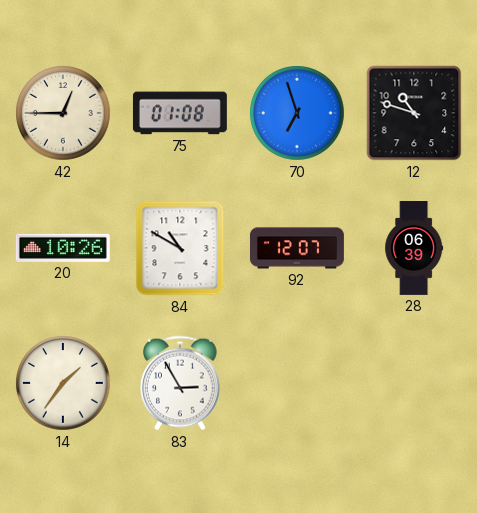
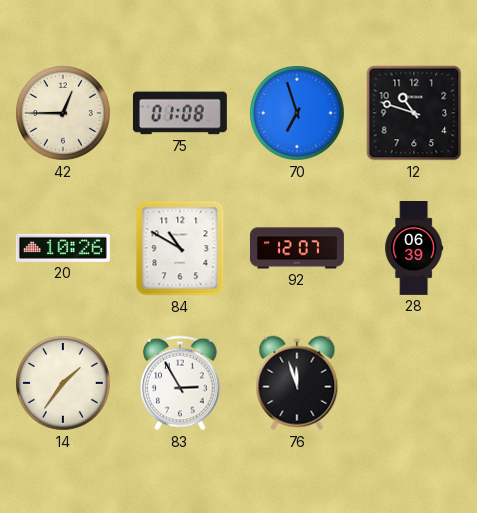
76: none -> 11:57
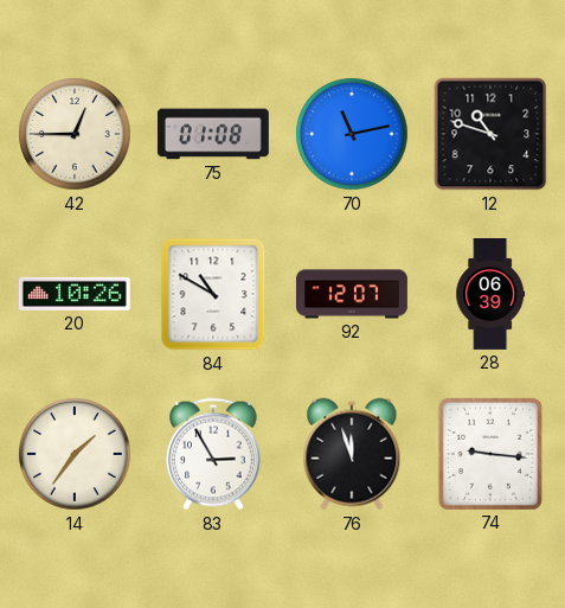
70: 6:57 -> 11:13
74: none -> 9:16
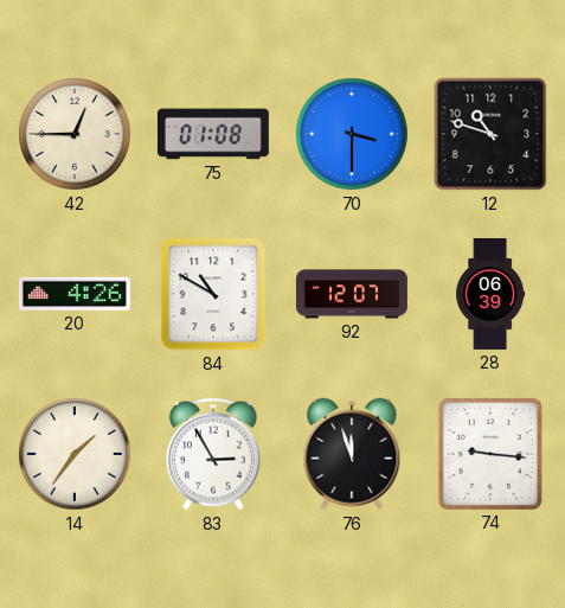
70: 11:13 -> 3:30
20: 10:26 -> 4:26
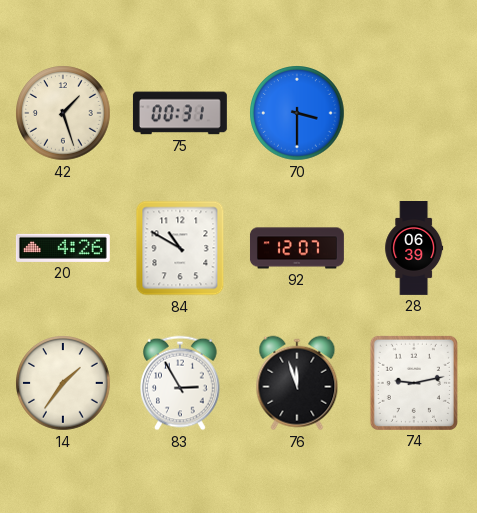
42: 12:45 -> 1:27
75: 01:08 -> 00:31
12: 10:48 -> none
74: 9:16 -> 9:13
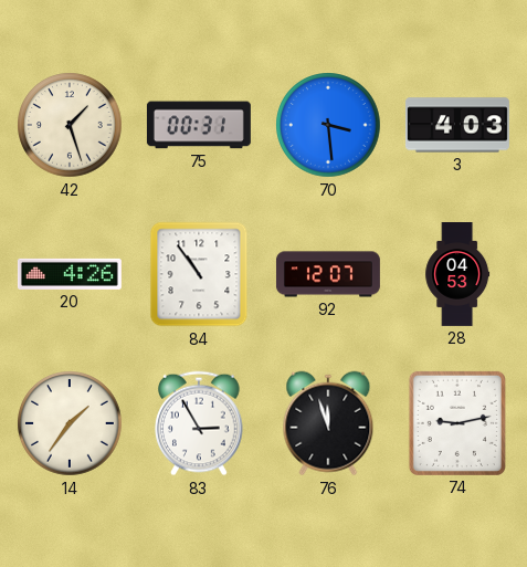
70: 3:30 -> 3:29
3: none -> 4:03
84: 10:50 -> 10:54
28: 06:39 -> 04:53
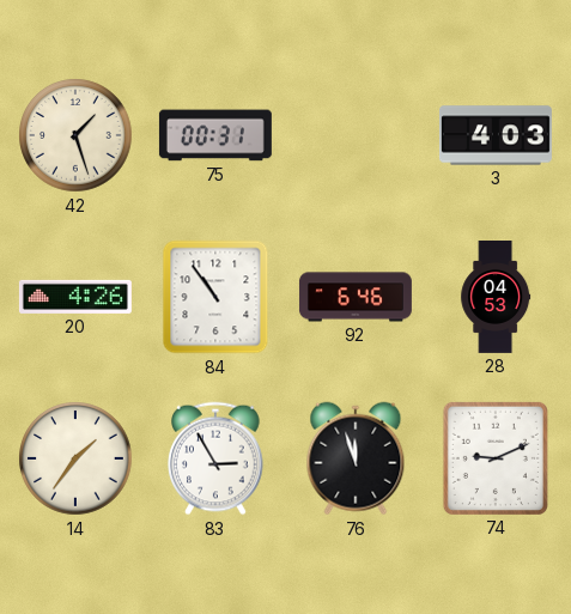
70: 3:29 -> none
92: 12:07 -> 6:46
74: 9:13 -> 9:11
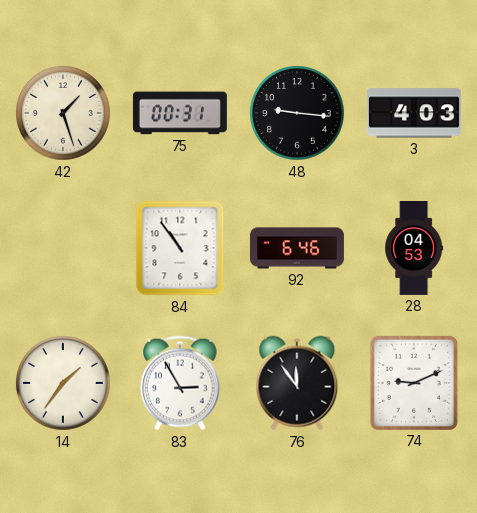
48: none -> 9:16
20: 4:26 -> none
76: 11:57 -> 11:54
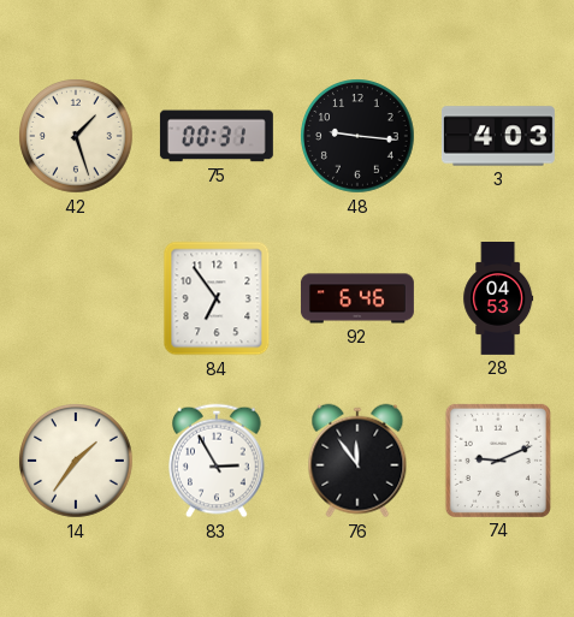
84: 10:54 -> 6:54
